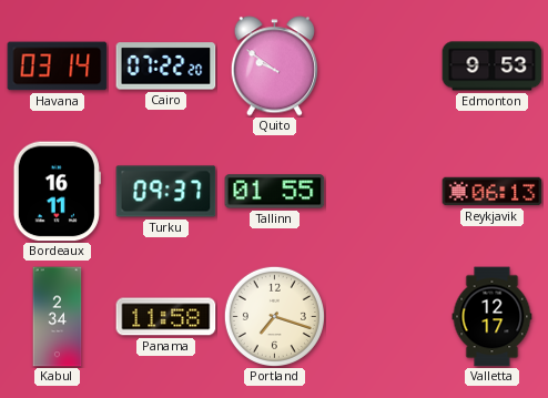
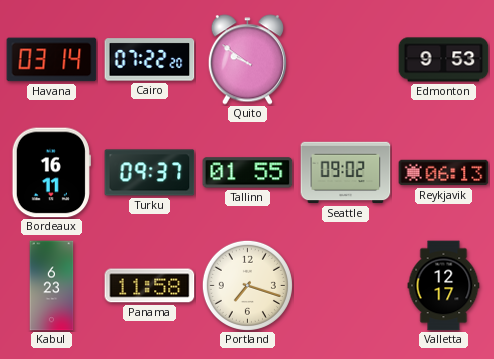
Seattle: none -> 09:02
Kabul: 2:34 -> 6:23
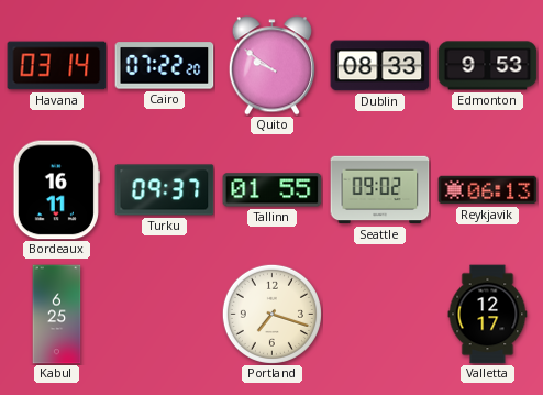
Dublin: none -> 08:33
Kabul: 6:23 -> 6:25
Panama: 11:58 -> none
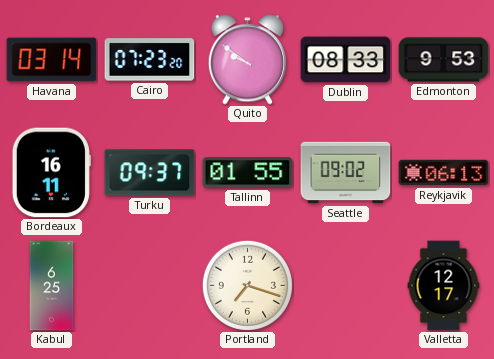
Cairo: 07:22 -> 07:23
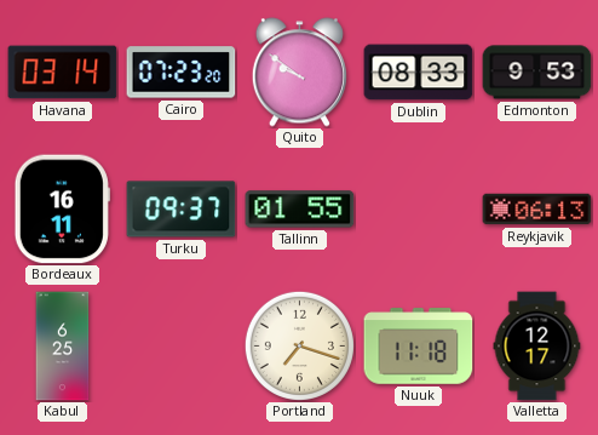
Seattle: 09:02 -> none
Nuuk: none -> 11:18
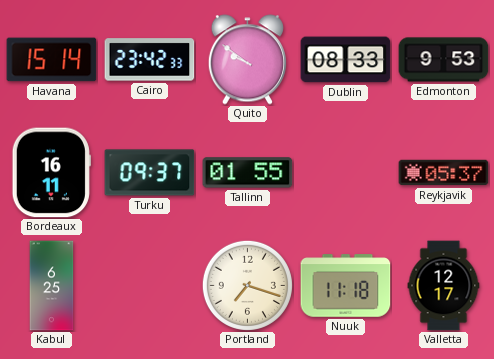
Havana: 03:14 -> 15:14
Cairo: 07:23 -> 23:42
Reykjavik: 06:13 -> 05:37
